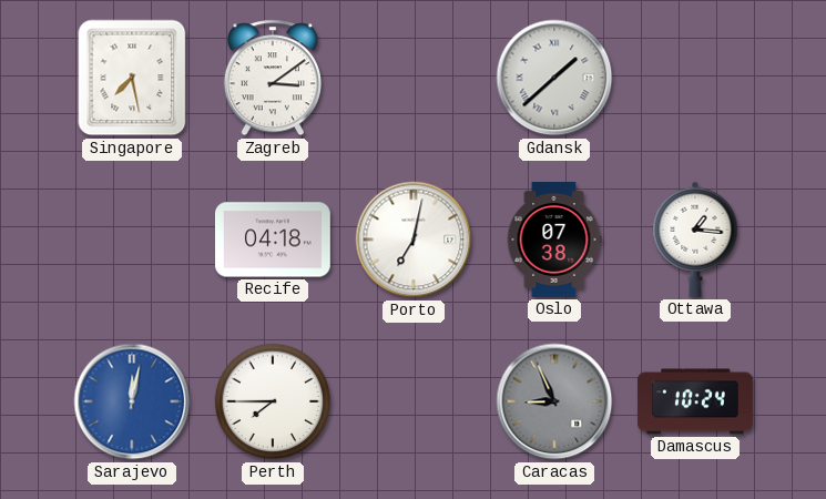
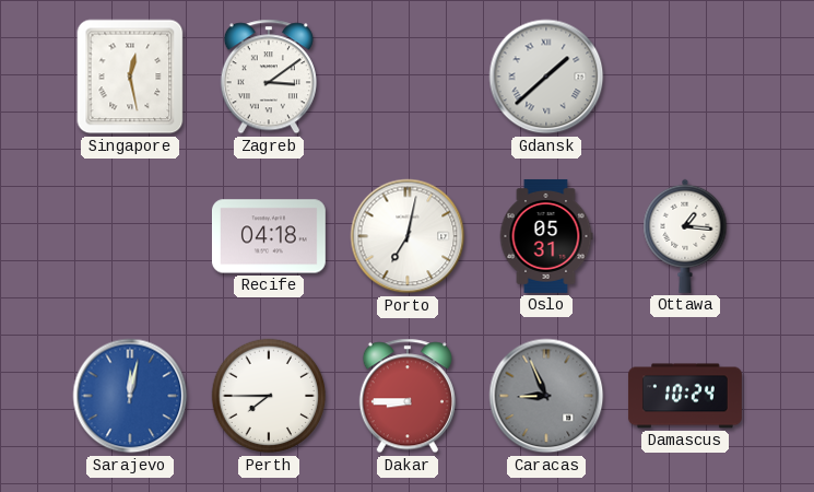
Singapore: 7:28 -> 12:28
Oslo: 07:38 -> 05:31
Dakar: none -> 8:45
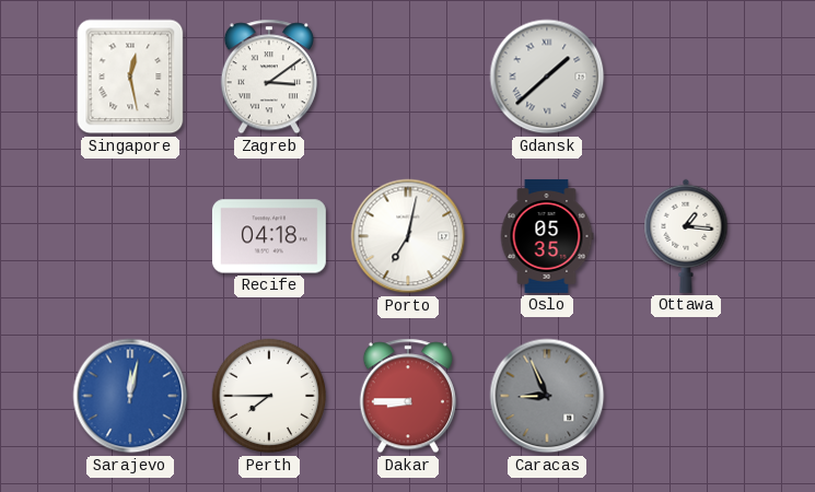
Oslo: 05:31 -> 05:35
Damascus: 10:24 -> none
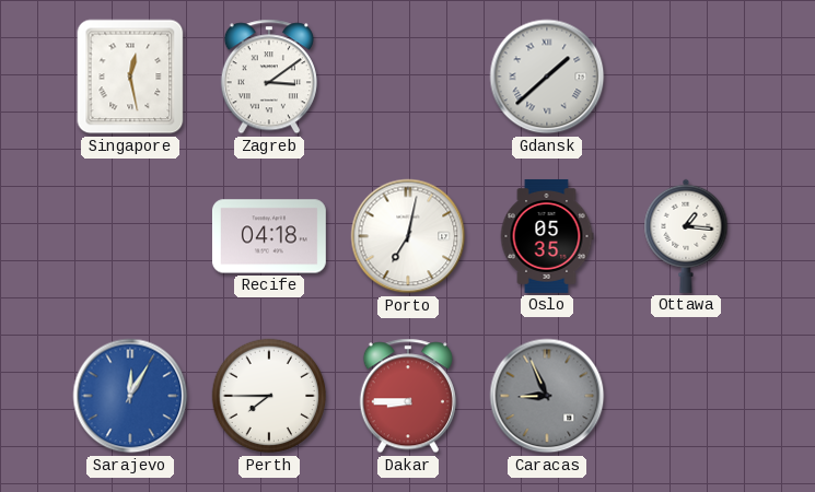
Sarajevo: 12:02 -> 12:05
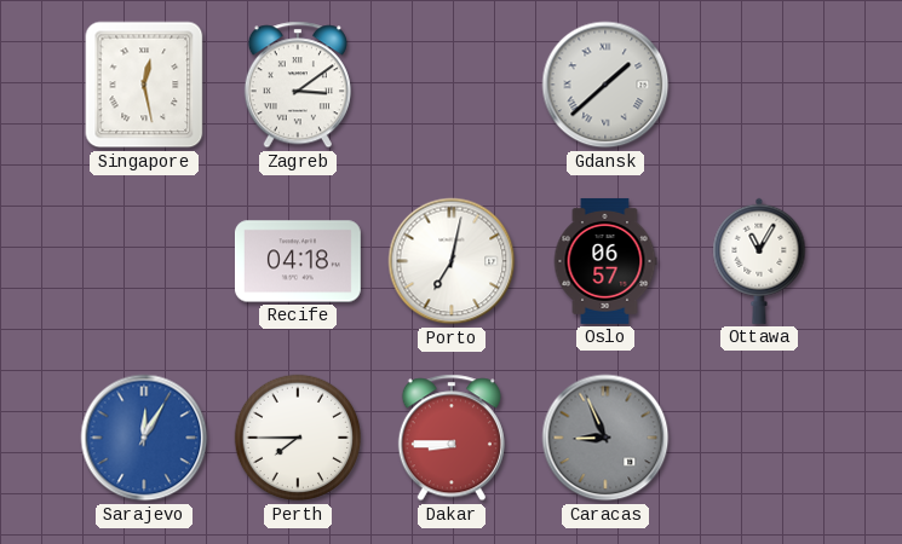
Oslo: 05:35 -> 06:57
Ottawa: 1:16 -> 11:05
